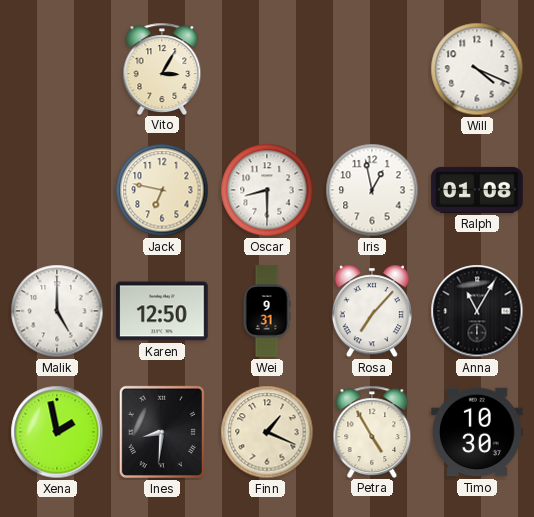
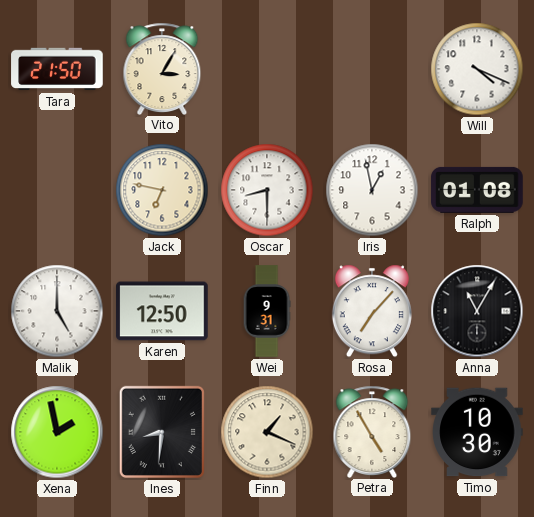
Tara: none -> 21:50
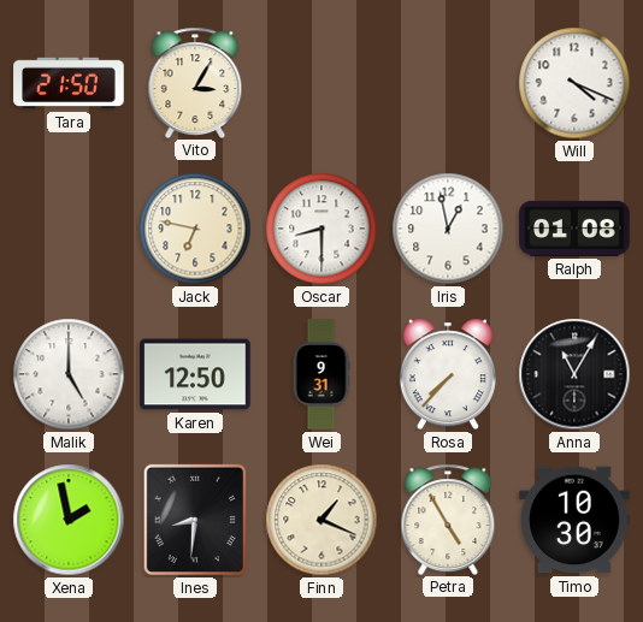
Rosa: 7:07 -> 7:37
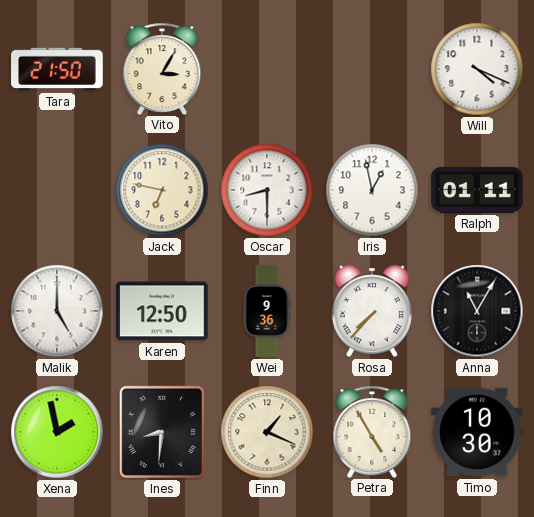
Ralph: 01:08 -> 01:11
Wei: 9:31 -> 9:36
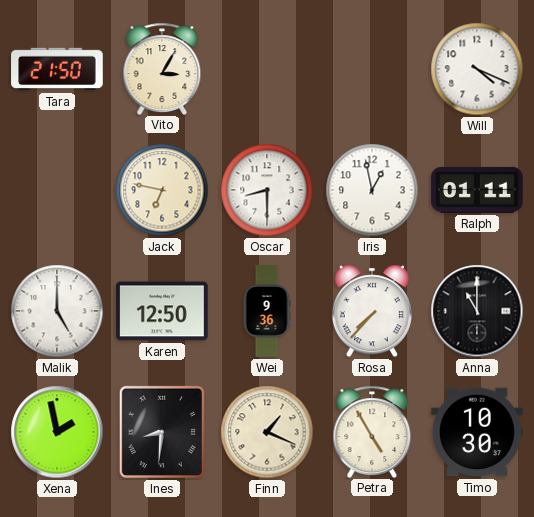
Anna: 11:05 -> 11:00
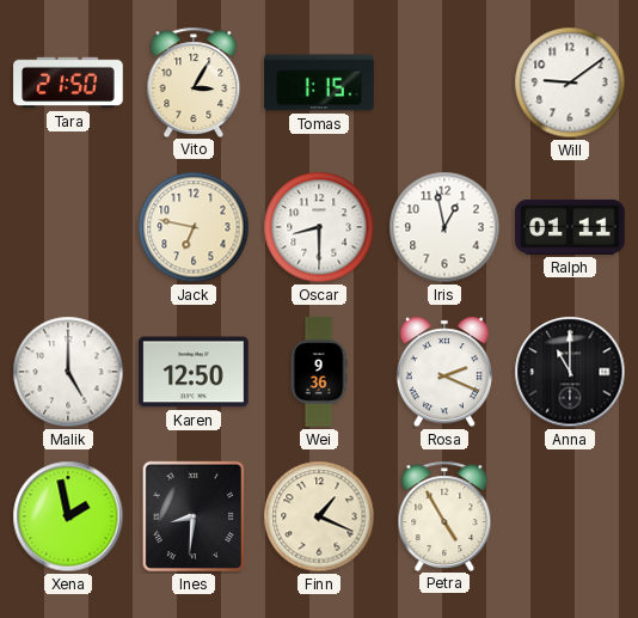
Tomas: none -> 1:15
Will: 4:19 -> 9:09
Rosa: 7:37 -> 2:19
Timo: 10:30 -> none
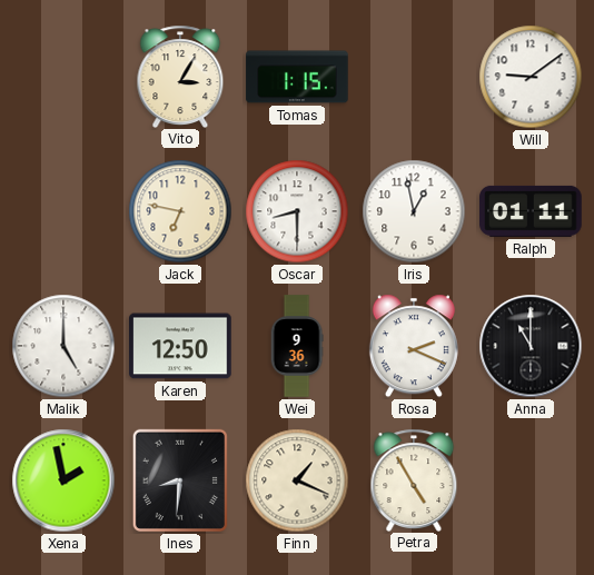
Tara: 21:50 -> none
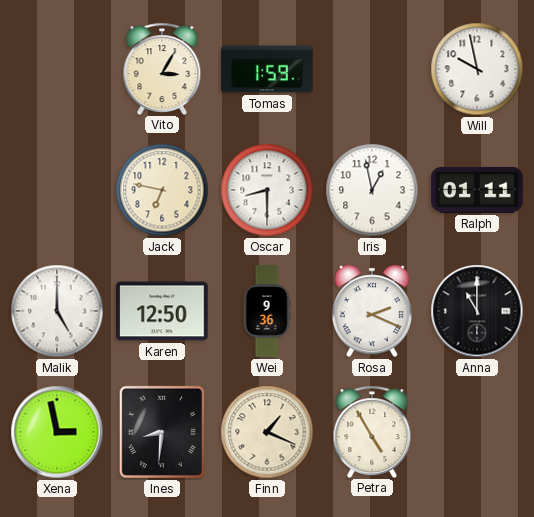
Tomas: 1:15 -> 1:59
Will: 9:09 -> 9:58
Xena: 1:58 -> 2:58
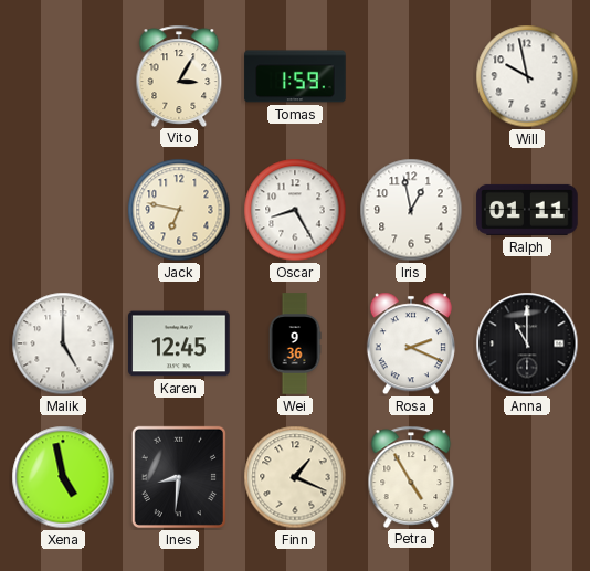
Oscar: 8:30 -> 8:25
Karen: 12:50 -> 12:45
Xena: 2:58 -> 4:58
